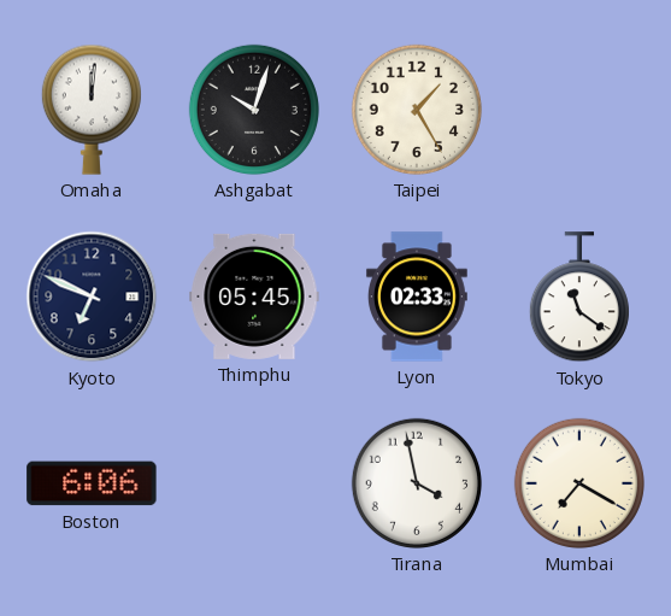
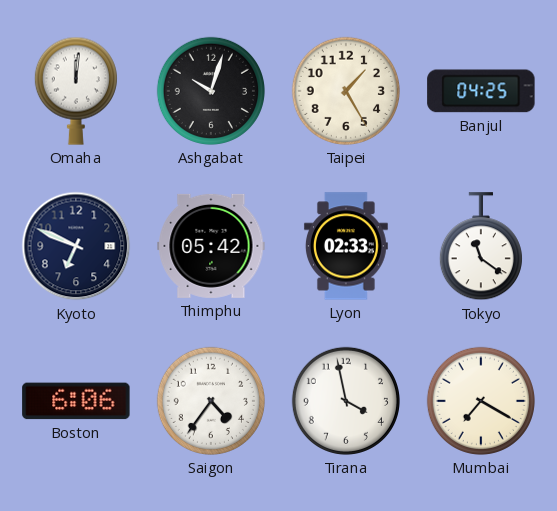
Banjul: none -> 04:25
Thimphu: 05:45 -> 05:42
Saigon: none -> 4:36
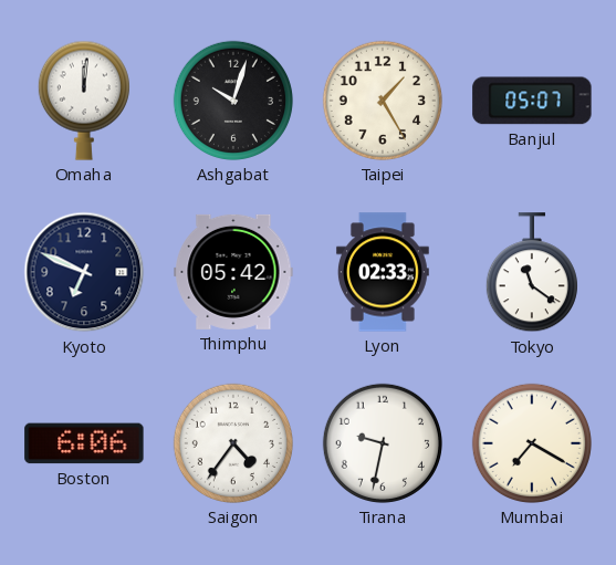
Banjul: 04:25 -> 05:07
Tirana: 3:58 -> 9:32
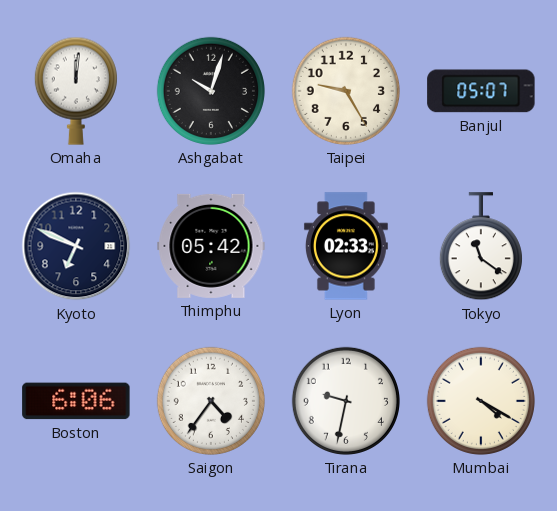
Taipei: 1:25 -> 9:25
Mumbai: 7:20 -> 4:20
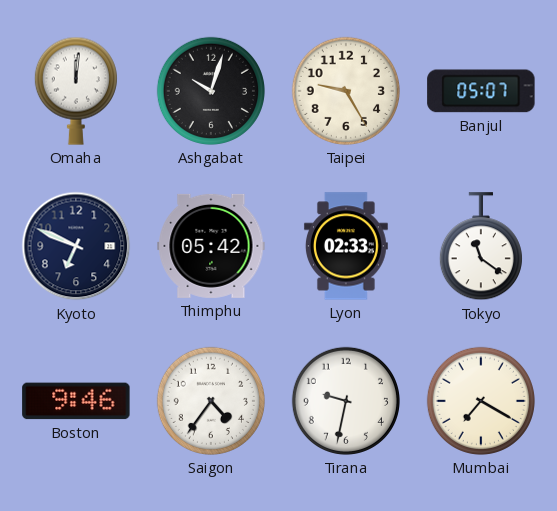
Boston: 6:06 -> 9:46
Mumbai: 4:20 -> 7:20
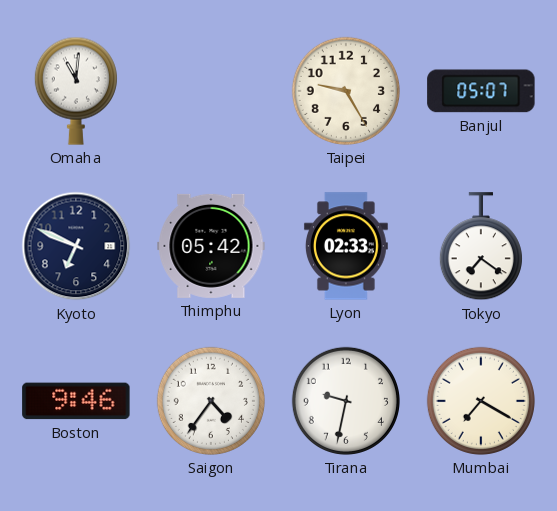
Omaha: 12:01 -> 11:01
Ashgabat: 10:03 -> none
Tokyo: 11:21 -> 7:21
